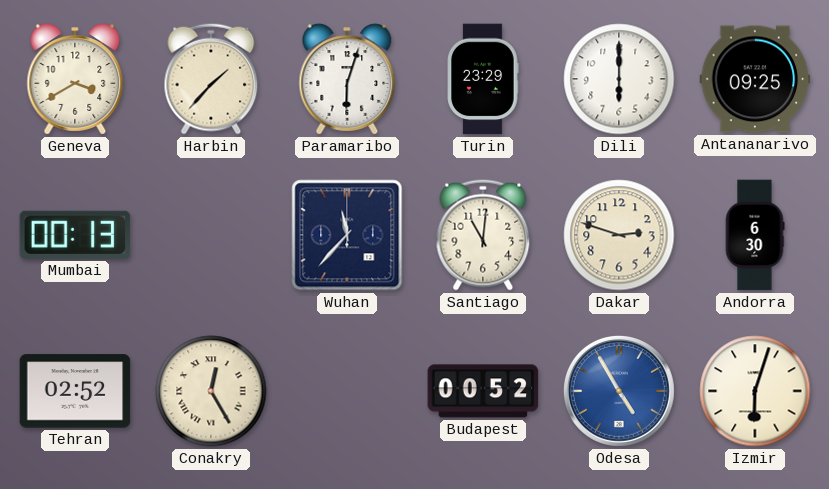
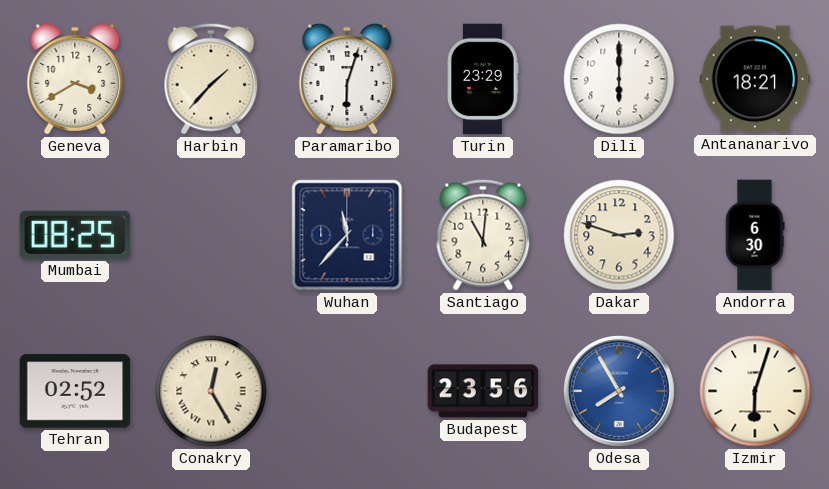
Antananarivo: 09:25 -> 18:21
Mumbai: 00:13 -> 08:25
Budapest: 00:52 -> 23:56
Odesa: 4:55 -> 7:55
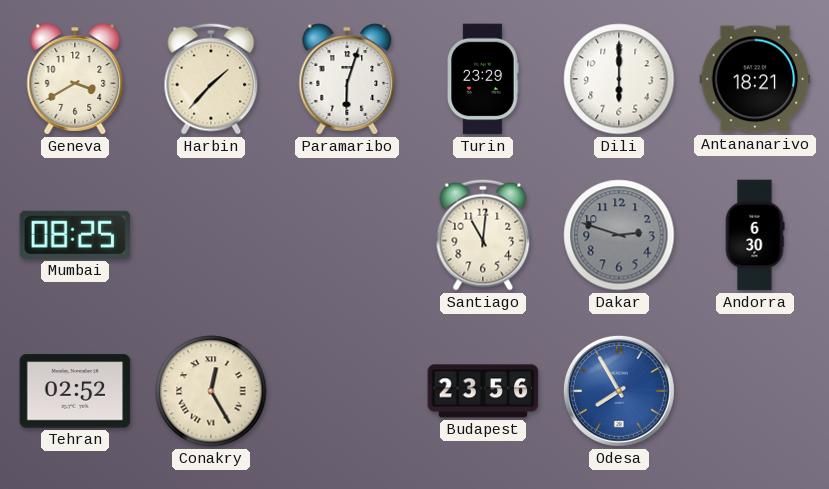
Wuhan: 11:37 -> none
Dakar dial: cream -> grey
Izmir: 6:03 -> none
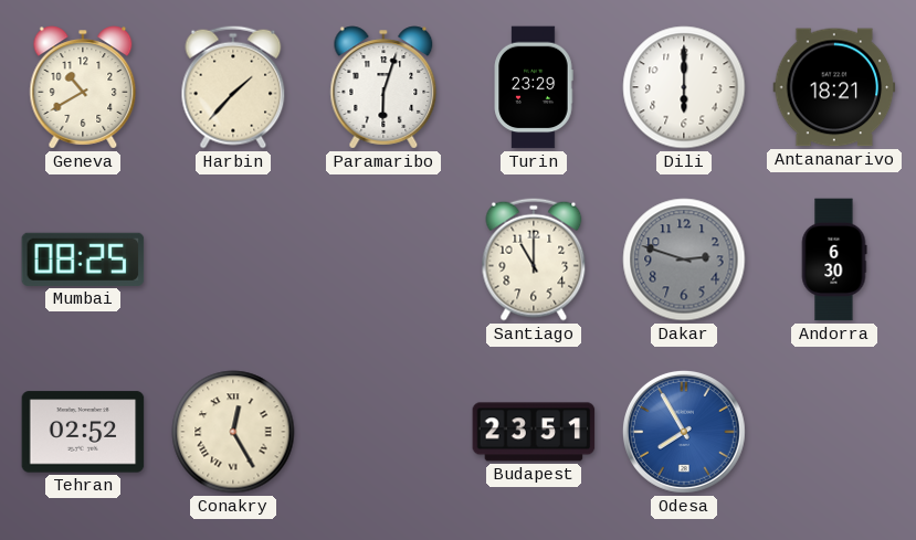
Geneva: 3:40 -> 10:40
Santiago: 11:01 -> 11:00
Budapest: 23:56 -> 23:51
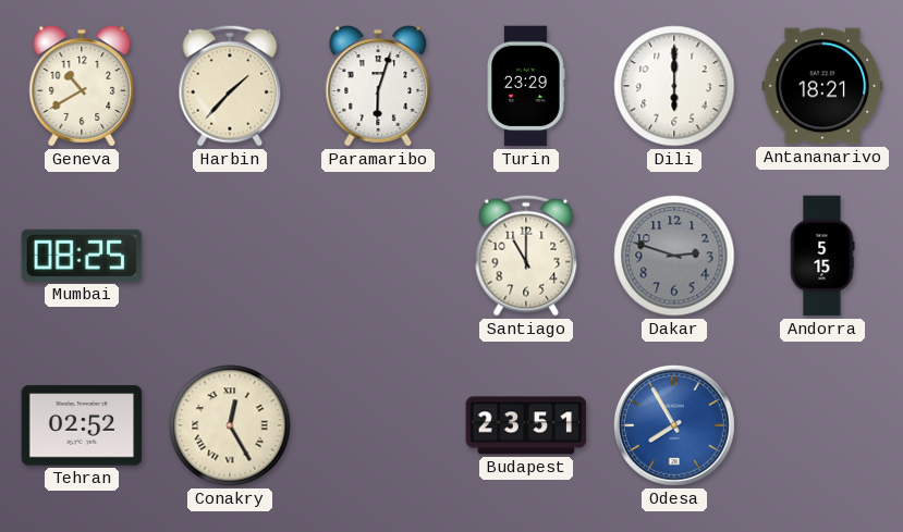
Andorra: 6:30 -> 5:15
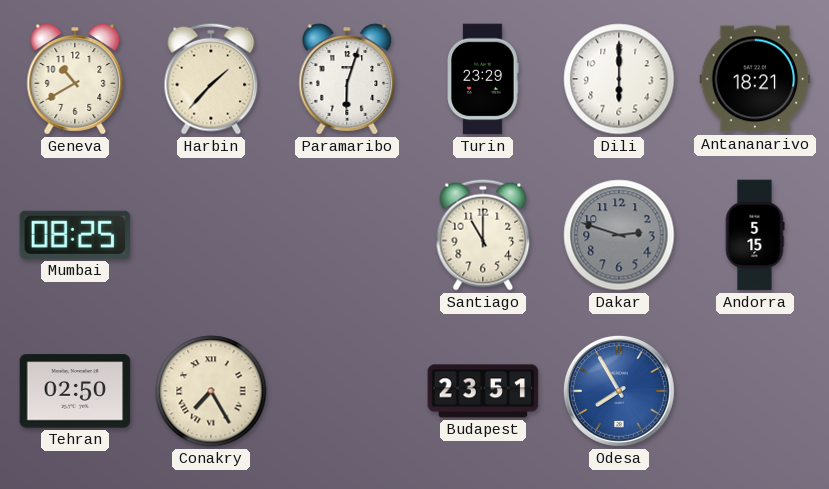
Tehran: 02:52 -> 02:50
Conakry: 12:25 -> 7:25
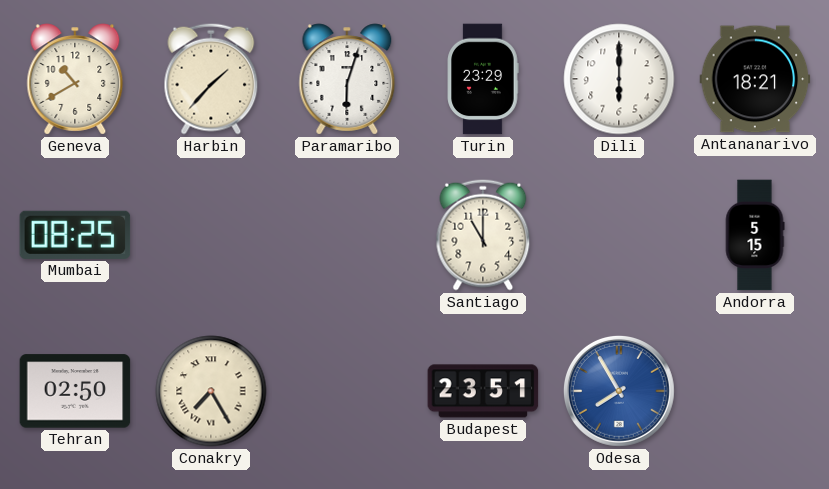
Dakar: 2:48 -> none
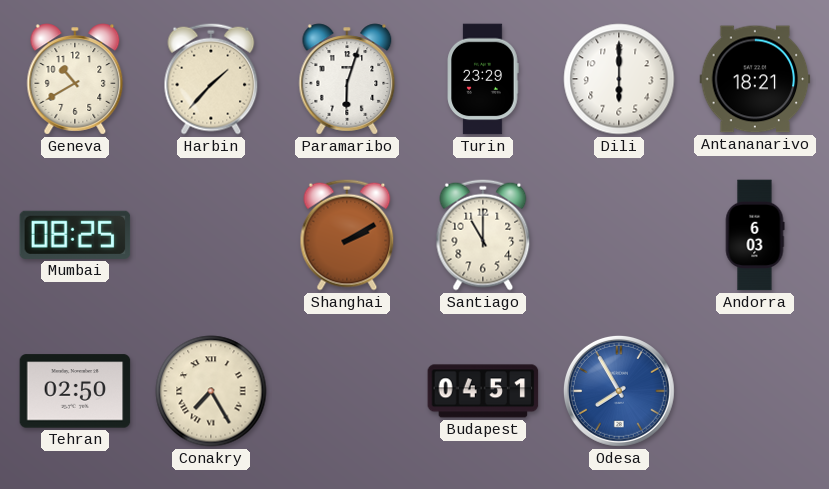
Shanghai: none -> 2:10
Andorra: 5:15 -> 6:03
Budapest: 23:51 -> 04:51
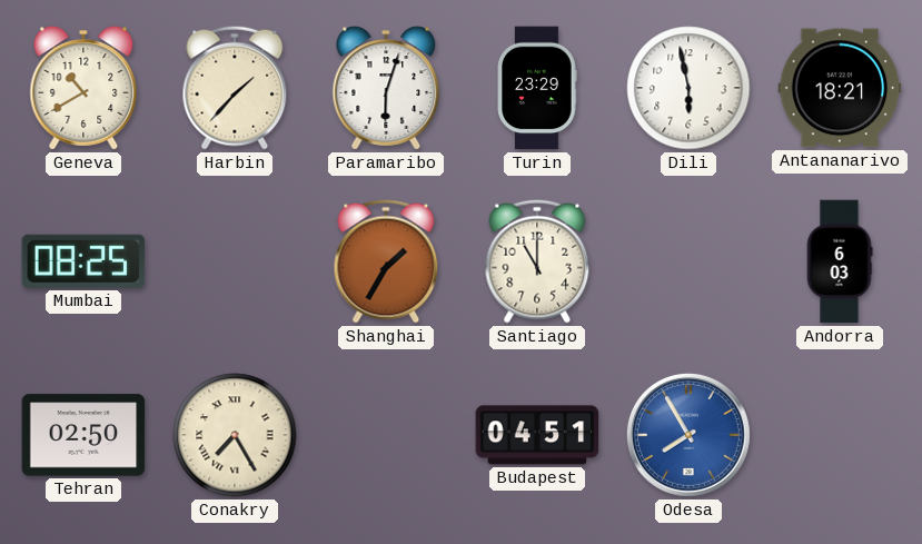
Dili: 6:00 -> 5:58
Shanghai: 2:10 -> 1:35
